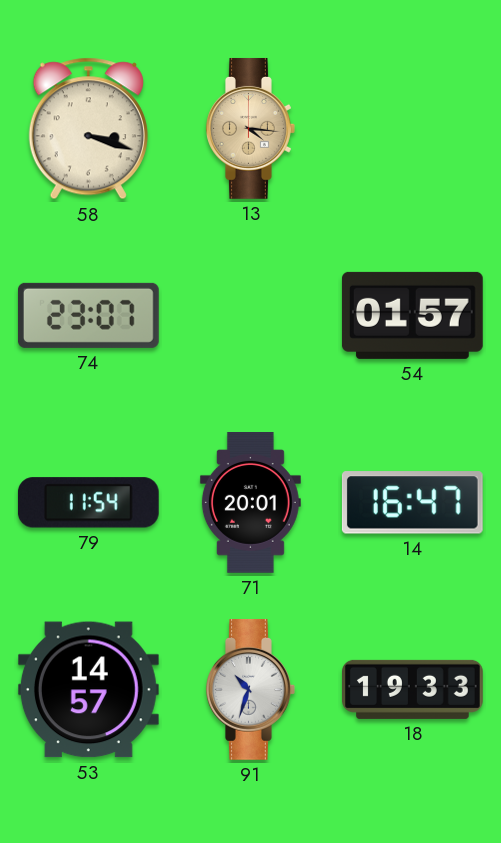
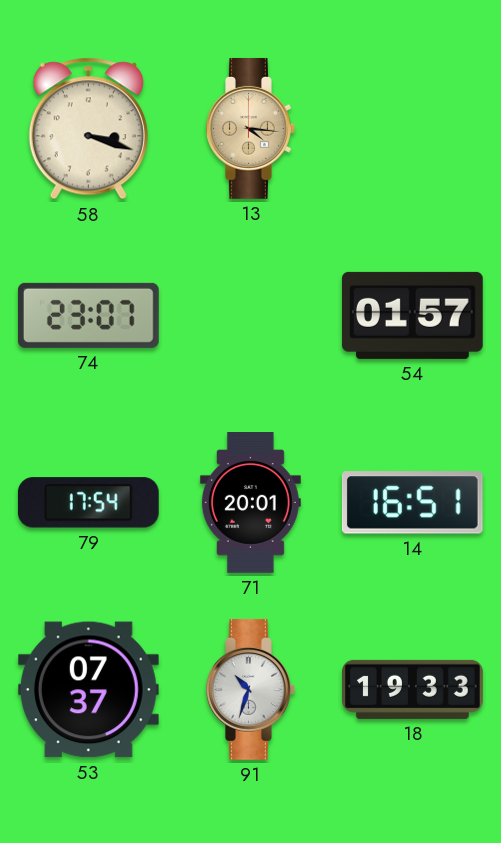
79: 11:54 -> 17:54
14: 16:47 -> 16:51
53: 14:57 -> 07:37
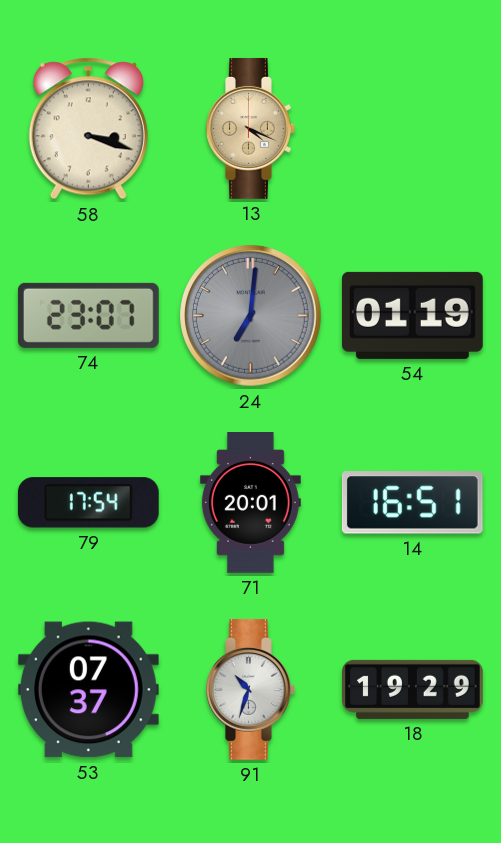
13: 4:16 -> 4:19
24: none -> 7:01
54: 01:57 -> 01:19
18: 19:33 -> 19:29
